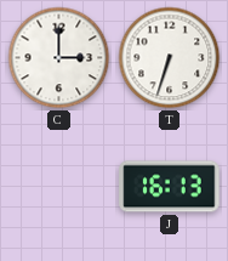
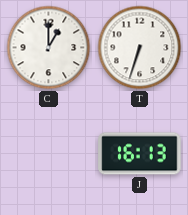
C: 3:00 -> 1:00
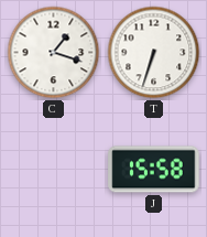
C: 1:00 -> 1:18
J: 16:13 -> 15:58
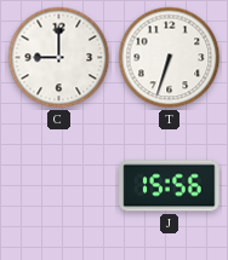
C: 1:18 -> 9:00
J: 15:58 -> 15:56
